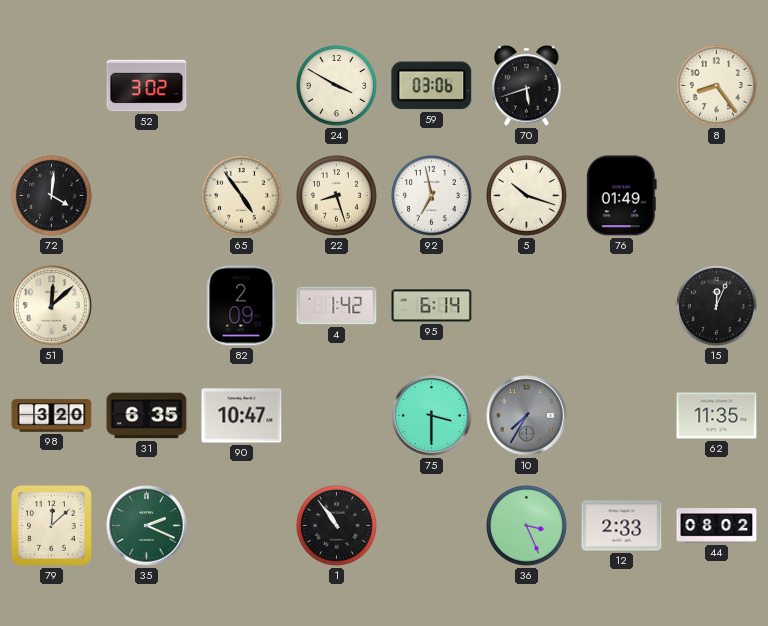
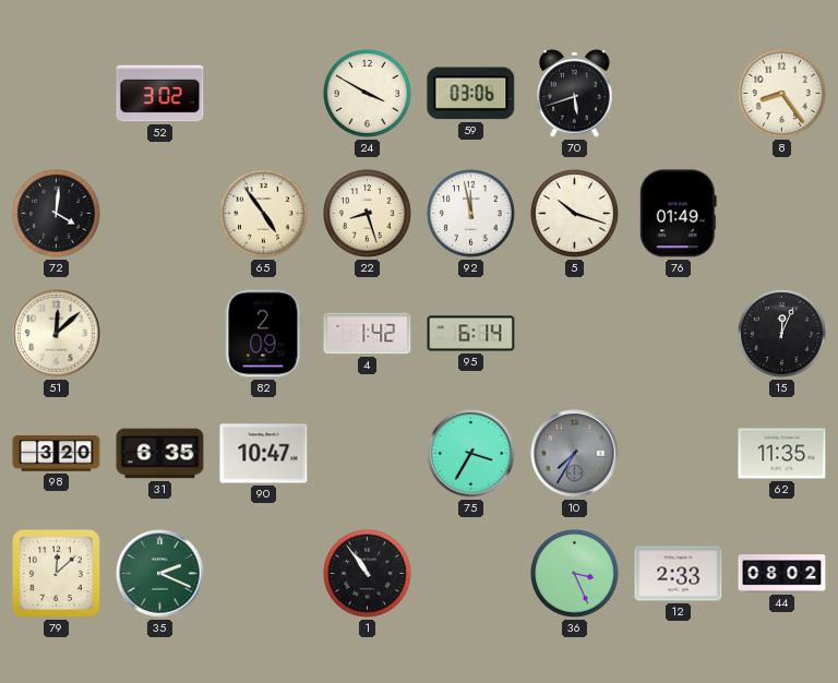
92: 6:58 -> 11:58
75: 3:30 -> 3:35
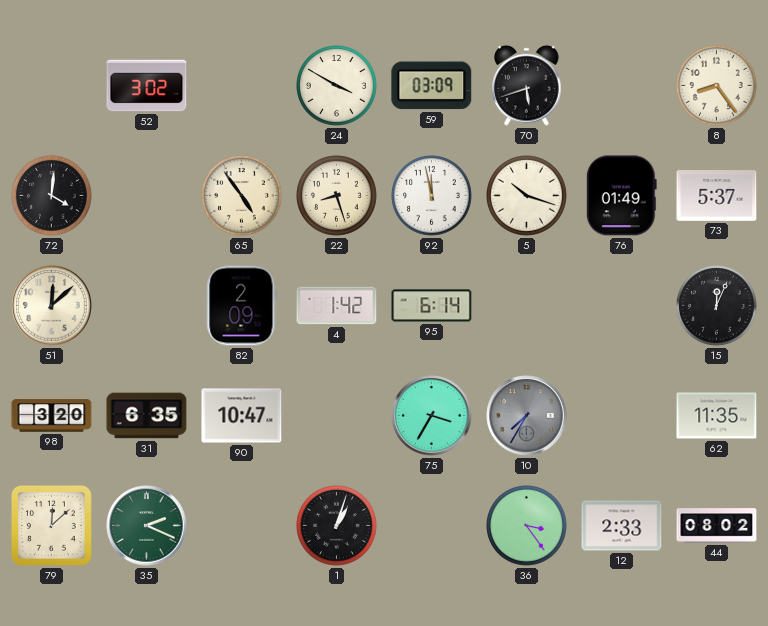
59: 03:06 -> 03:09
73: none -> 5:37
1: 10:54 -> 1:03
36: 3:26 -> 3:24
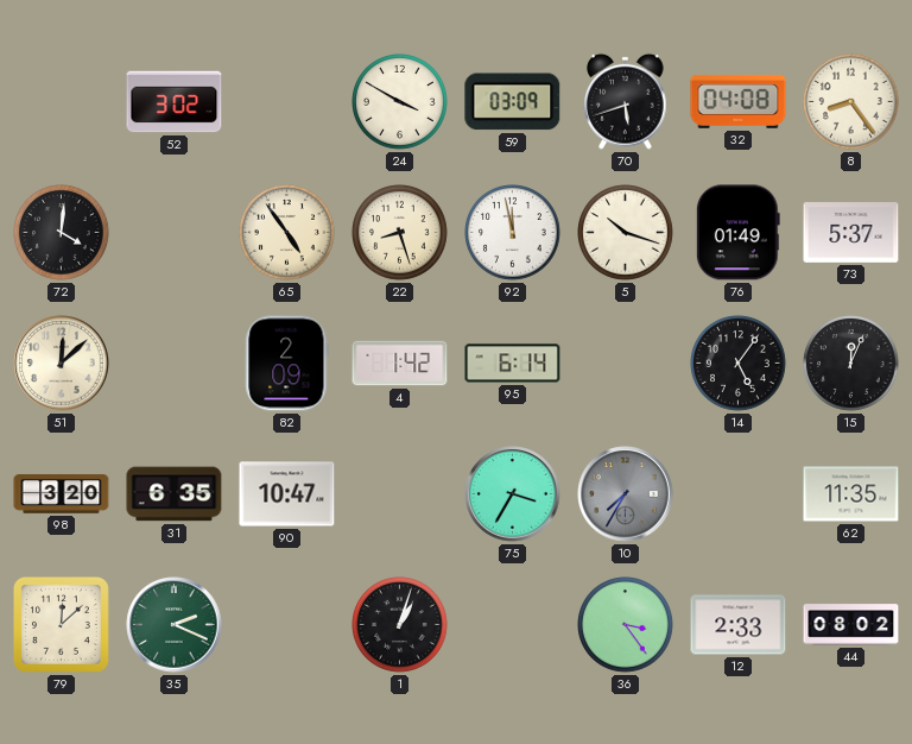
32: none -> 04:08
14: none -> 5:06
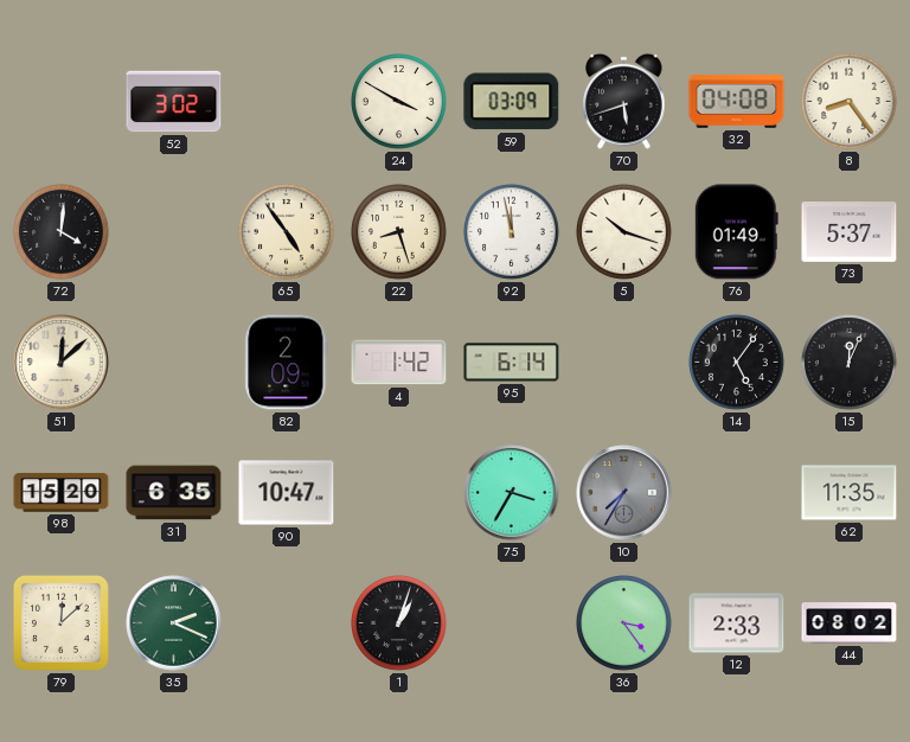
98: 3:20 -> 15:20
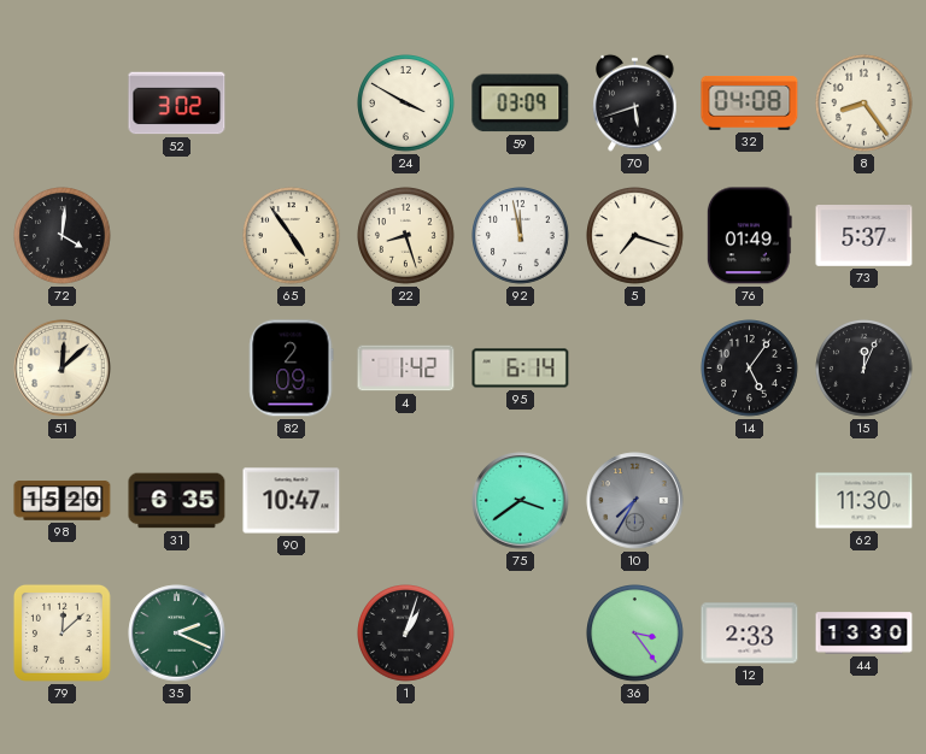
5: 10:18 -> 7:18
75: 3:35 -> 3:39
62: 11:35 -> 11:30
44: 08:02 -> 13:30
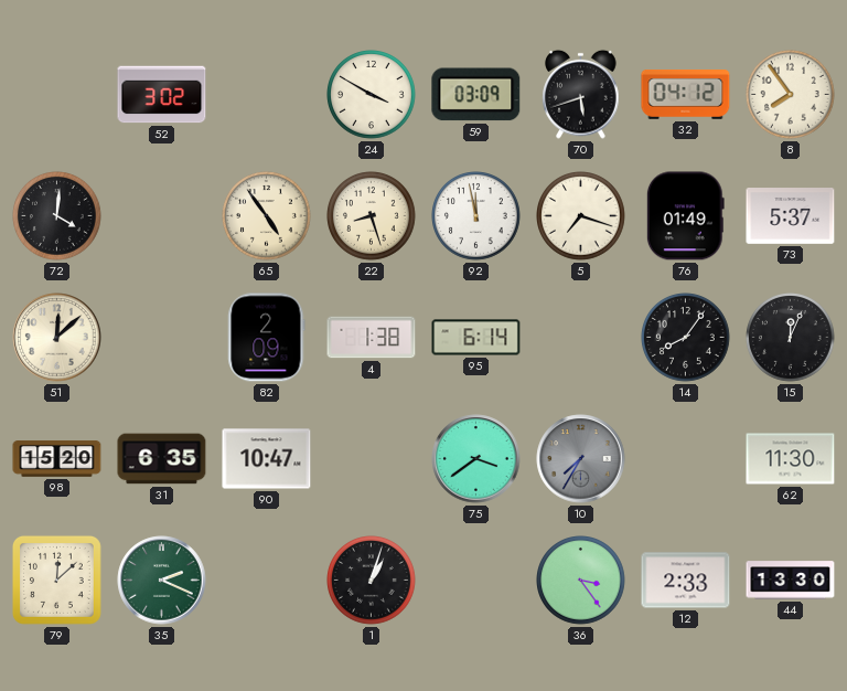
32: 04:08 -> 04:12
8: 8:24 -> 7:54
4: 1:42 -> 1:38
14: 5:06 -> 8:06
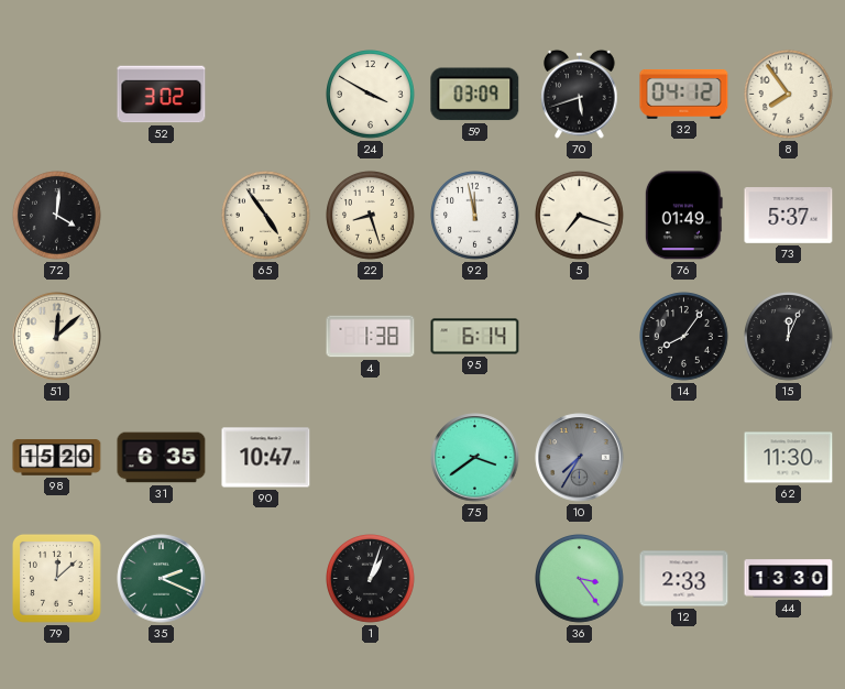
82: 2:09 -> none
